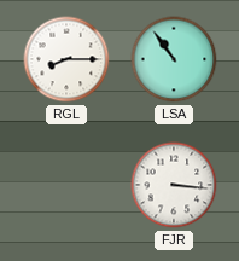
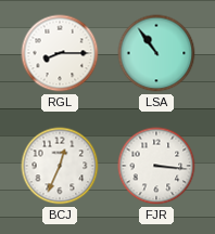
BCJ: none -> 12:34
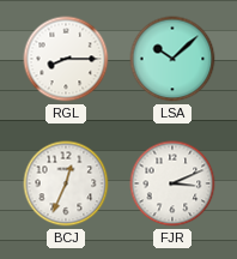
LSA: 10:54 -> 10:08
FJR: 3:16 -> 3:11
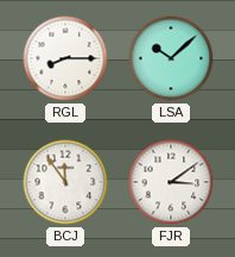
BCJ: 12:34 -> 11:54
FJR: 3:11 -> 3:09
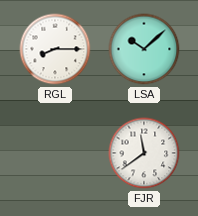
BCJ: 11:54 -> none
FJR: 3:09 -> 11:39
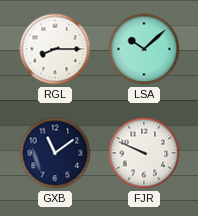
GXB: none -> 11:09
FJR: 11:39 -> 9:49
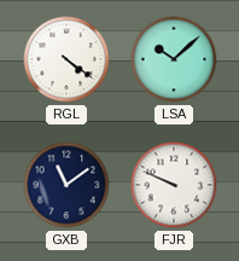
RGL: 8:15 -> 4:21
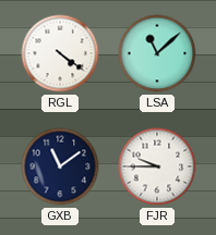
LSA: 10:08 -> 11:08
FJR: 9:49 -> 9:45
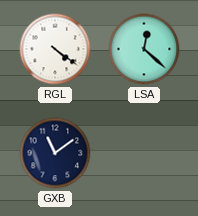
LSA: 11:08 -> 12:22
FJR: 9:45 -> none
